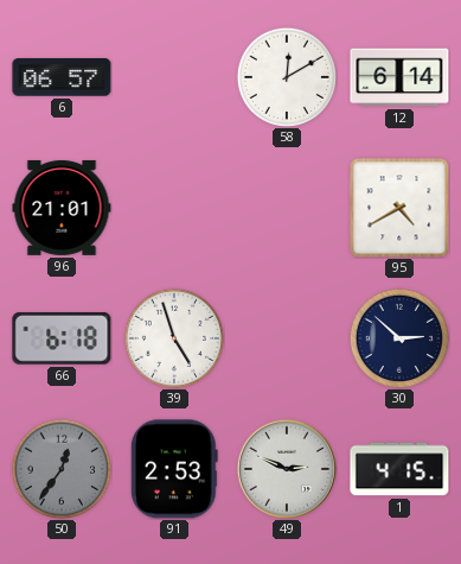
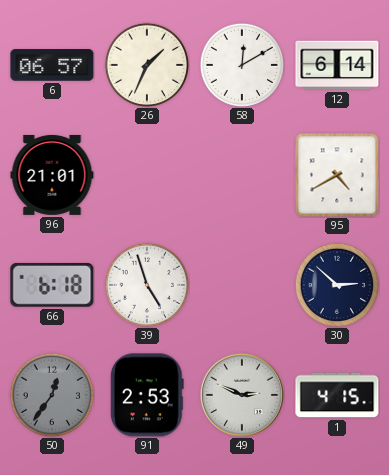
26: none -> 1:34
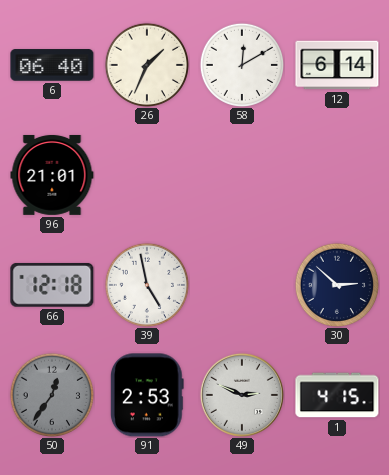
6: 06:57 -> 06:40
95: 4:40 -> none
66: 6:18 -> 12:18
39: 4:57 -> 4:58
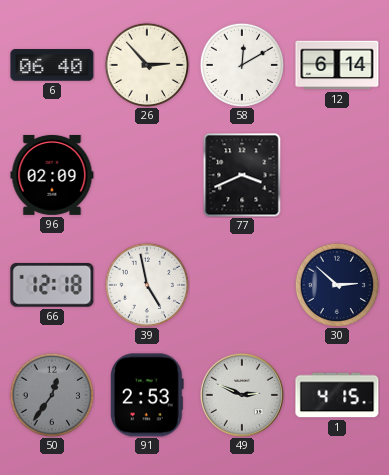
26: 1:34 -> 2:53
96: 21:01 -> 02:09
77: none -> 3:41
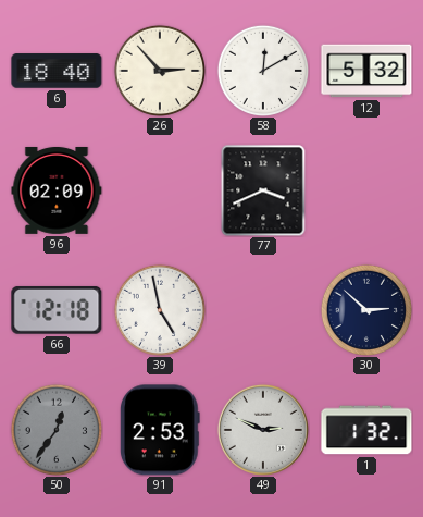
6: 06:40 -> 18:40
12: 6:14 -> 5:32
1: 4:15 -> 1:32
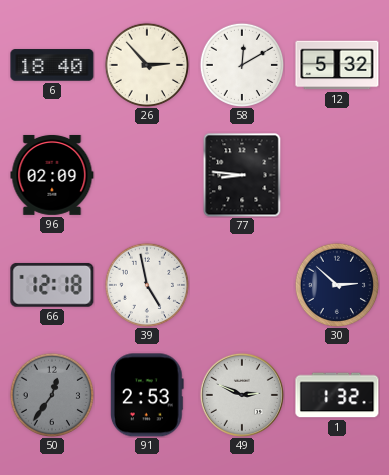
77: 3:41 -> 8:46
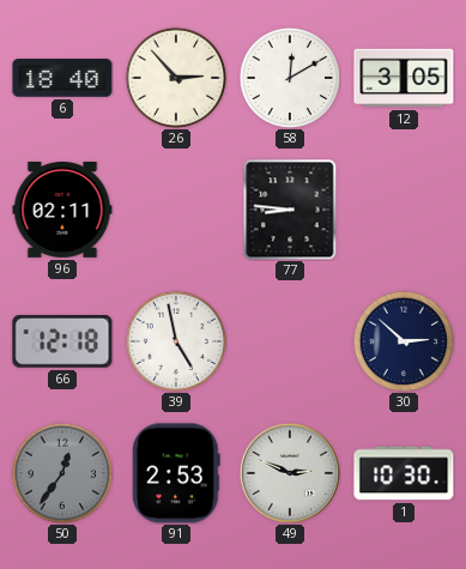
12: 5:32 -> 3:05
96: 02:09 -> 02:11
1: 1:32 -> 10:30
